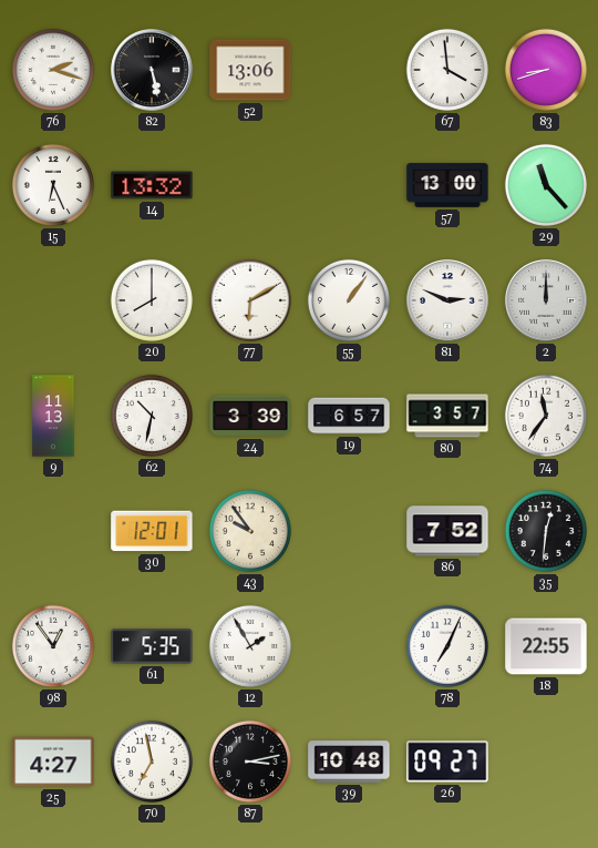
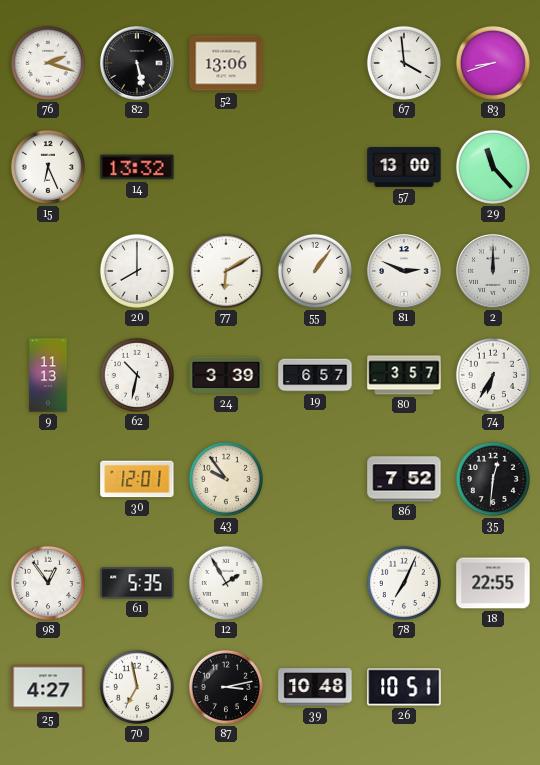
74: 11:36 -> 6:35
26: 09:27 -> 10:51
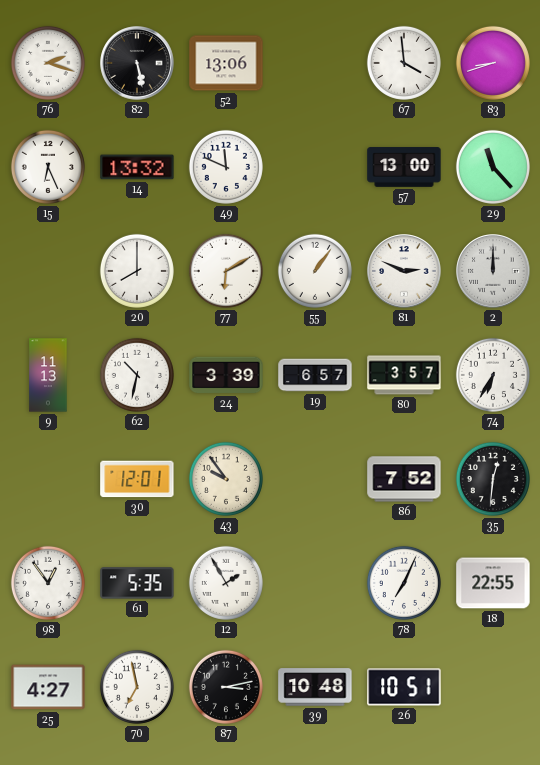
49: none -> 11:49
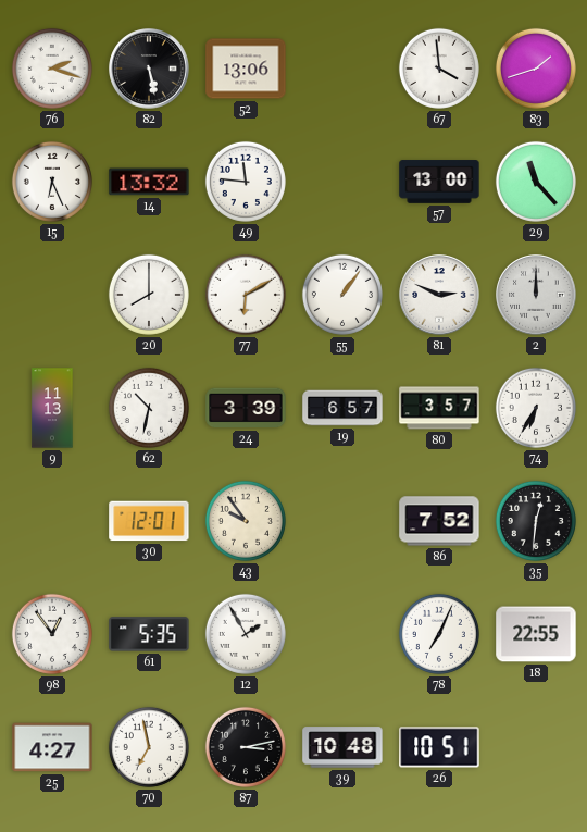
83: 8:42 -> 1:42
49: 11:49 -> 11:46
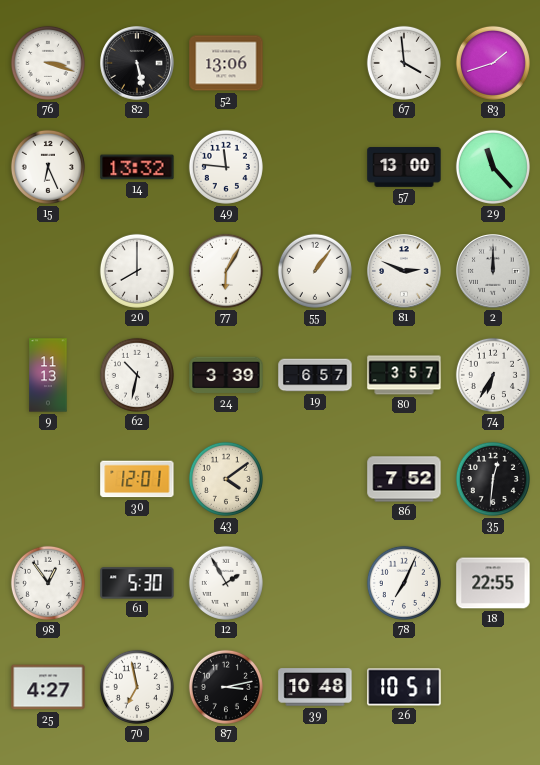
76: 2:18 -> 3:18
77: 6:10 -> 6:05
43: 9:54 -> 4:09
61: 5:35 -> 5:30
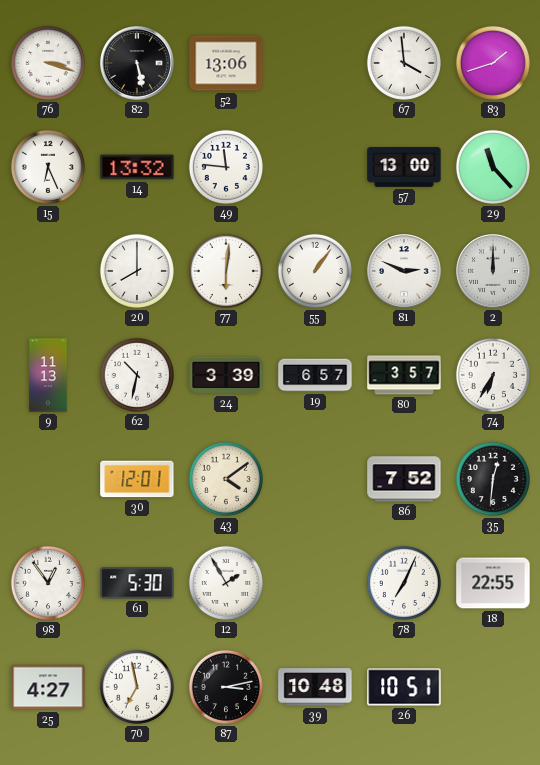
77: 6:05 -> 6:01
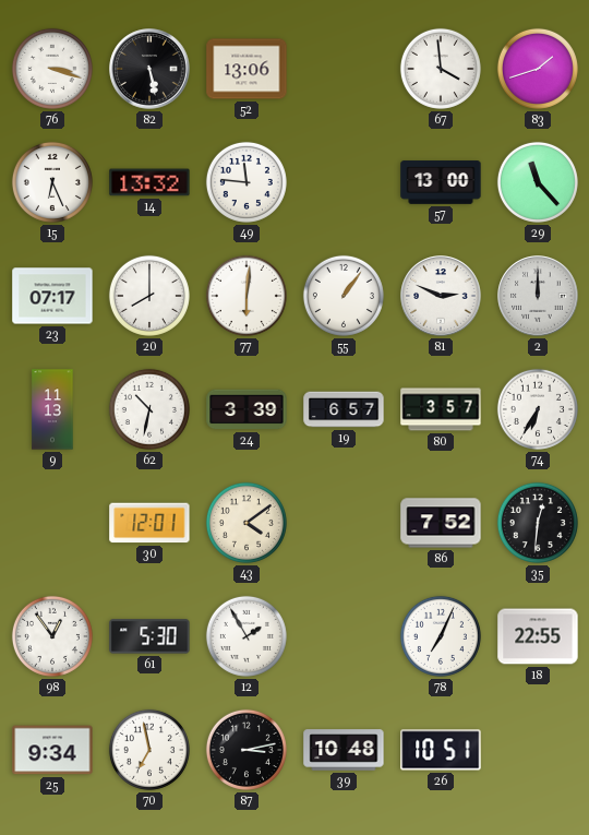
23: none -> 07:17
25: 4:27 -> 9:34
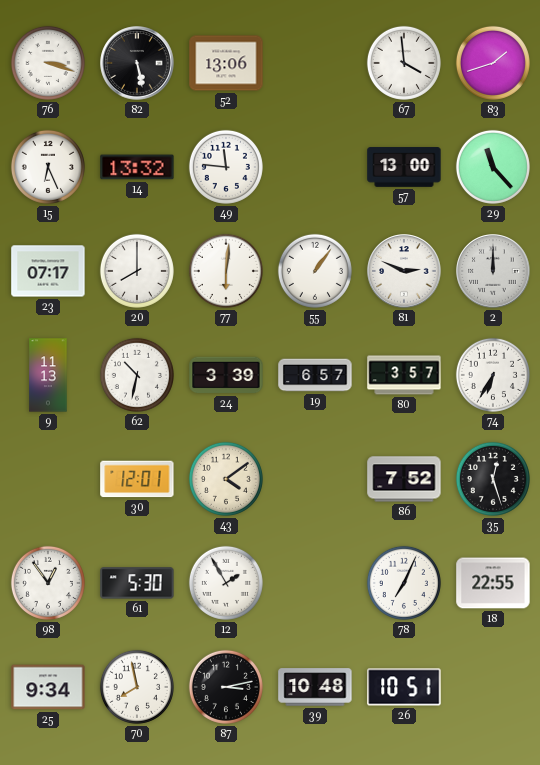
35: 12:31 -> 12:27
70: 6:58 -> 7:58
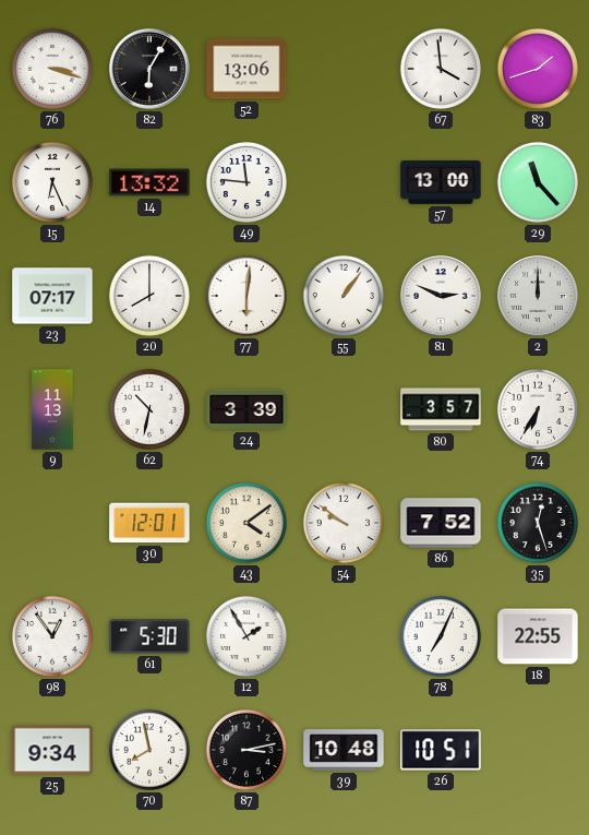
82: 5:28 -> 6:05
19: 6:57 -> none
54: none -> 9:51
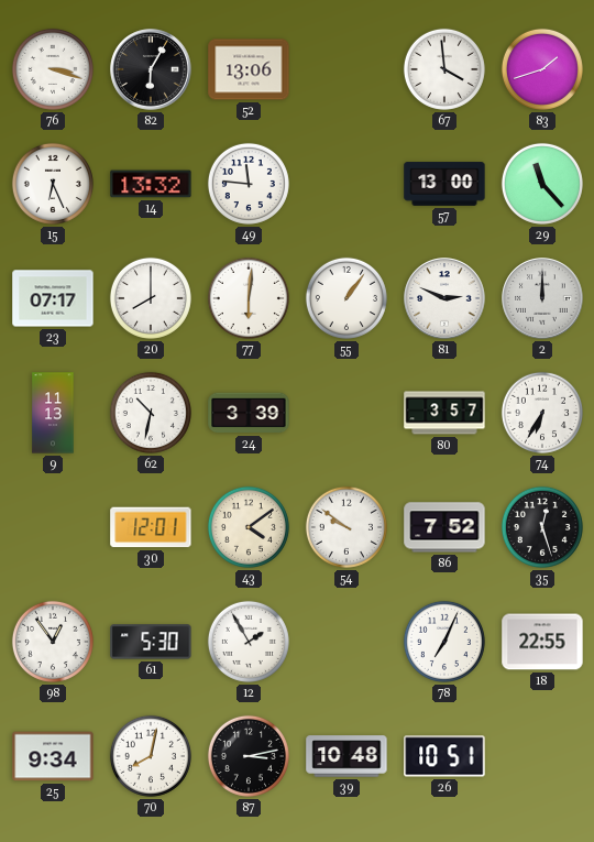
70: 7:58 -> 8:02
